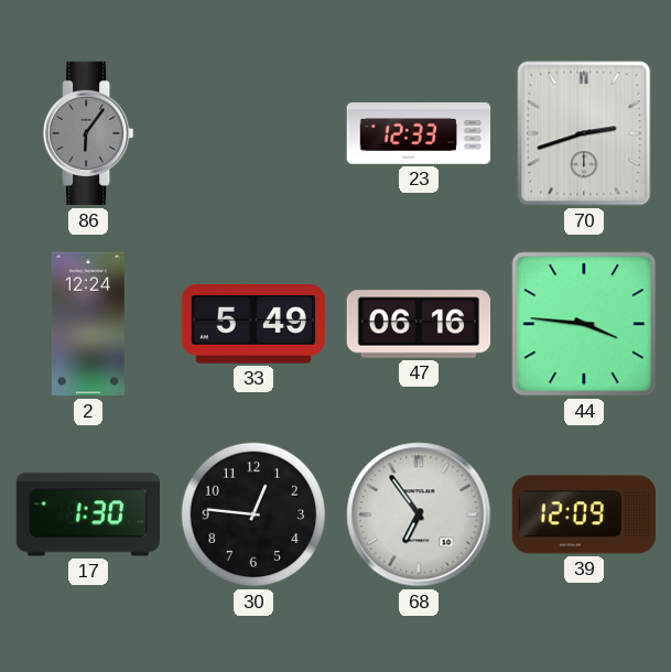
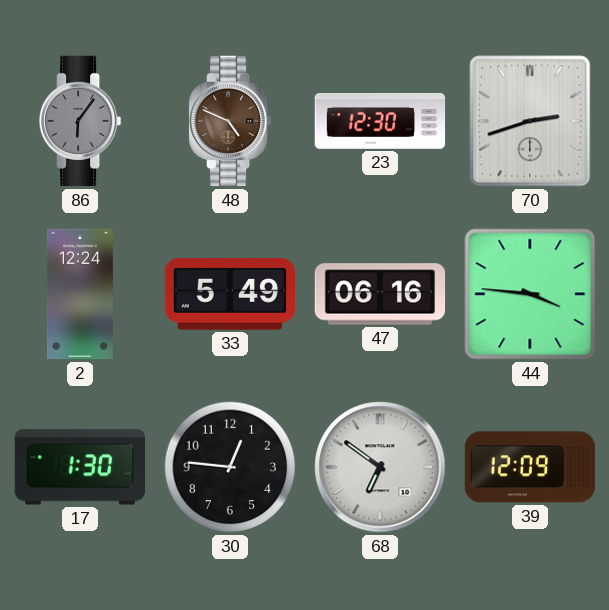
48: none -> 4:49
23: 12:33 -> 12:30
68: 6:54 -> 6:51
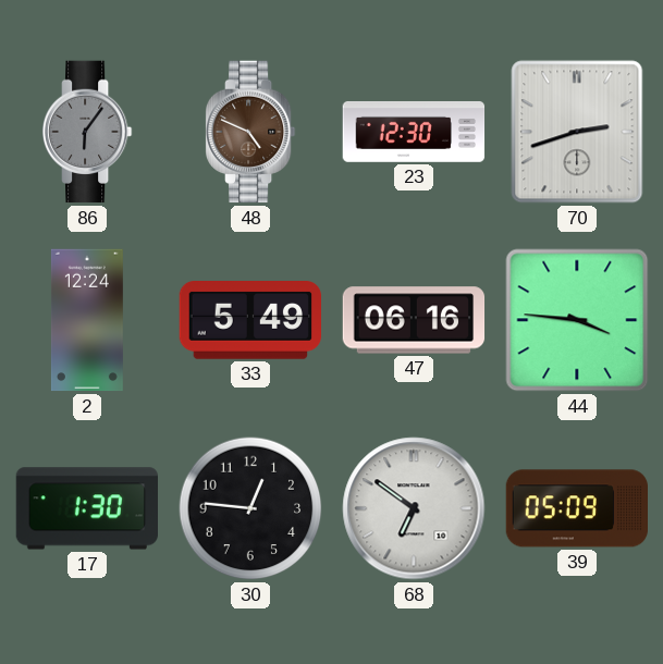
39: 12:09 -> 05:09
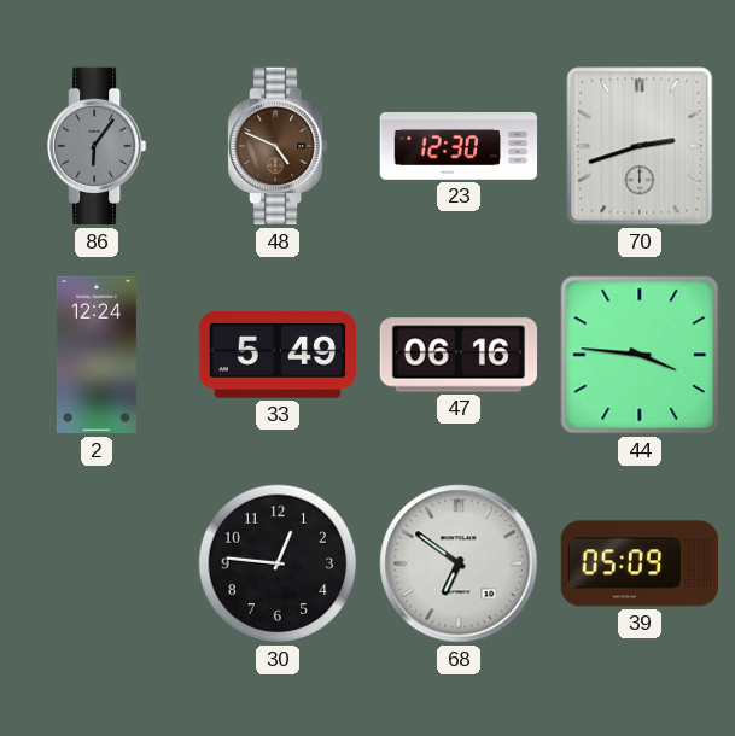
17: 1:30 -> none
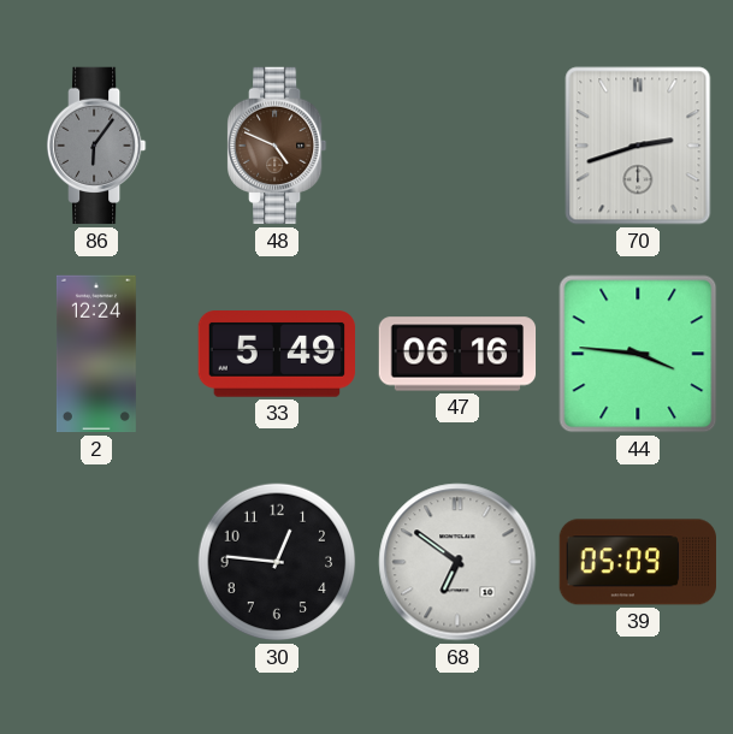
23: 12:30 -> none
